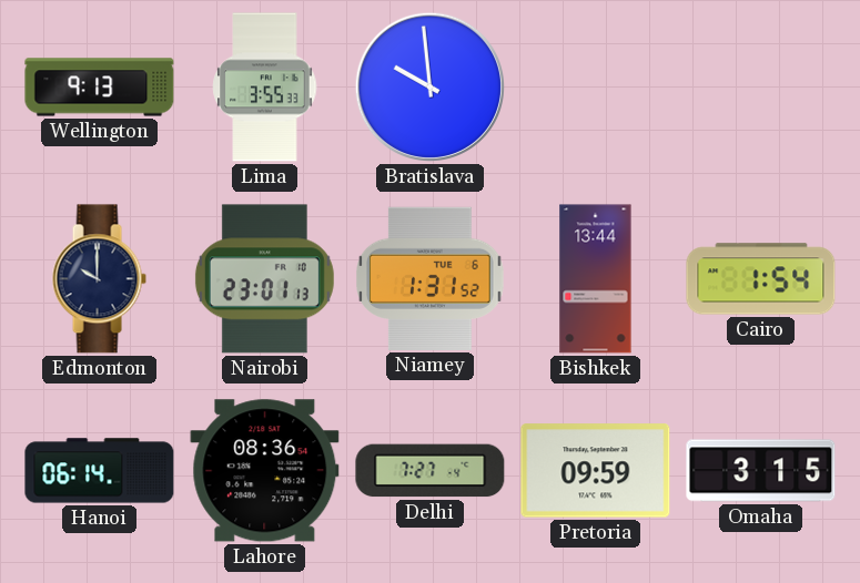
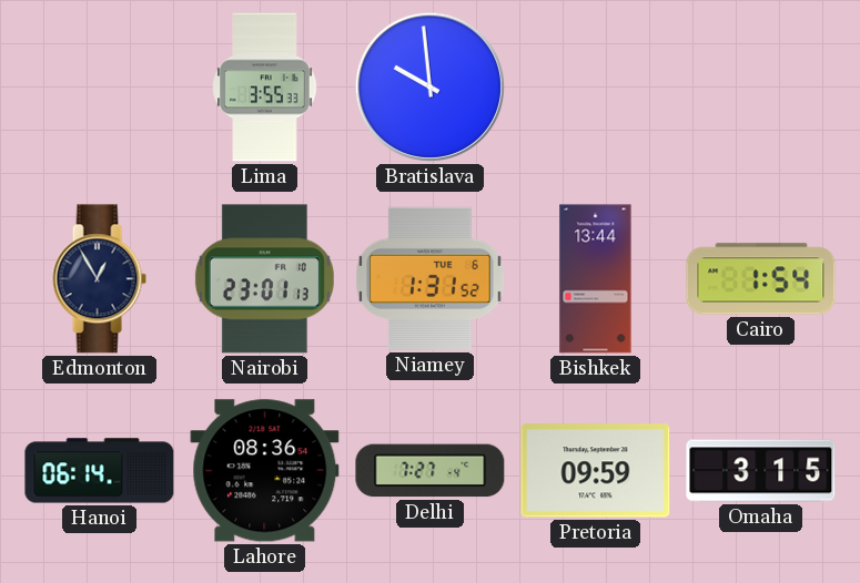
Wellington: 9:13 -> none
Edmonton: 10:00 -> 12:55
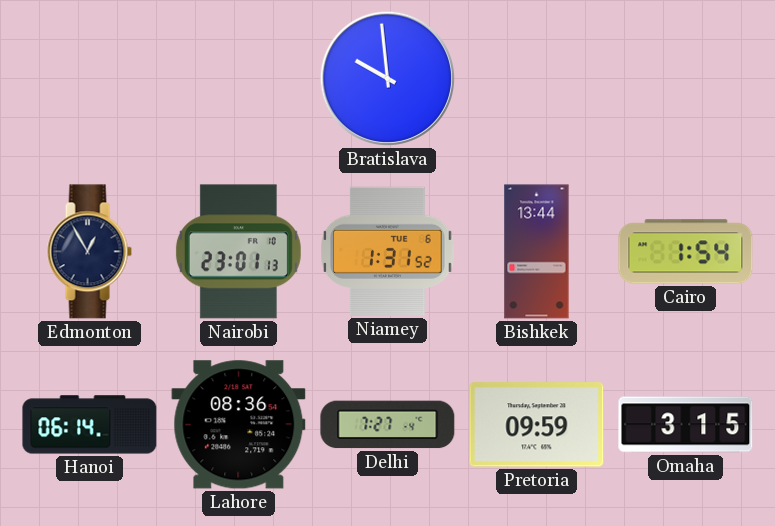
Lima: 3:55 -> none
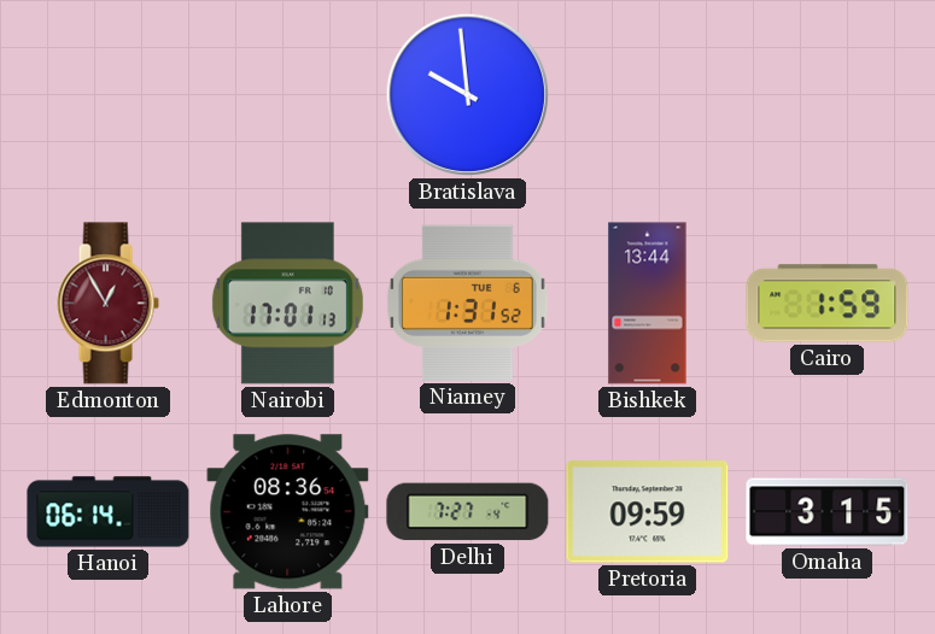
Edmonton dial: navy -> burgundy
Nairobi: 23:01 -> 17:01
Cairo: 1:54 -> 1:59
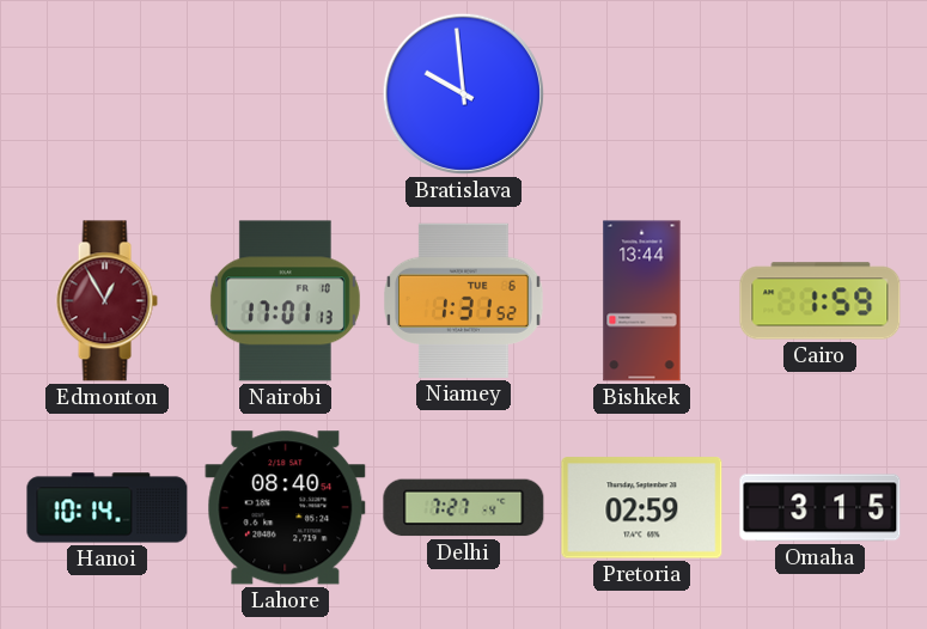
Hanoi: 06:14 -> 10:14
Lahore: 08:36 -> 08:40
Pretoria: 09:59 -> 02:59
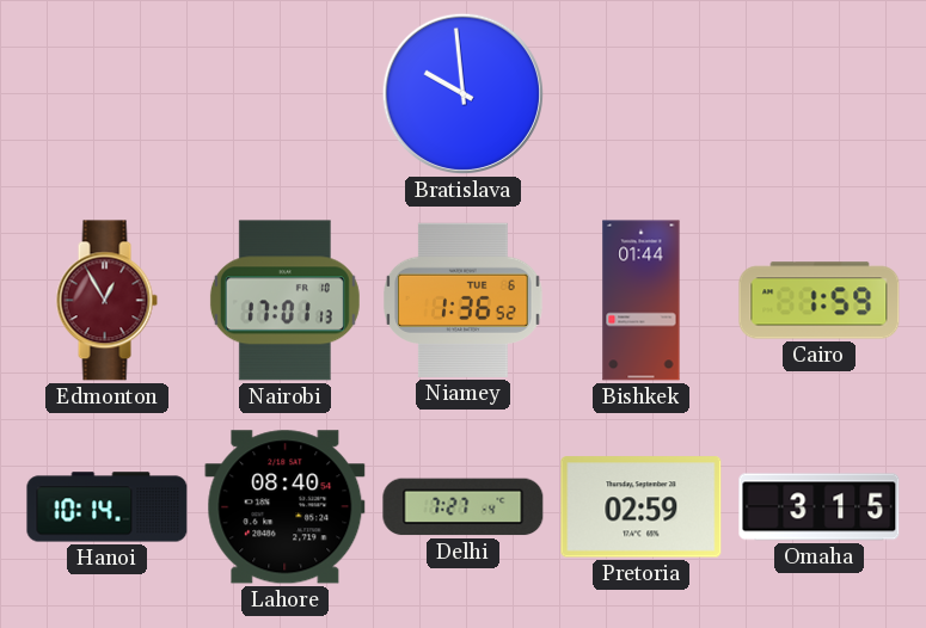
Niamey: 1:31 -> 1:36
Bishkek: 13:44 -> 01:44
